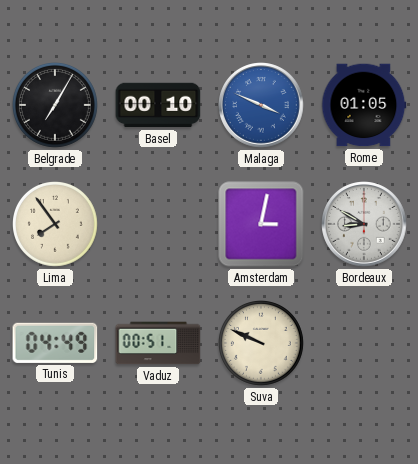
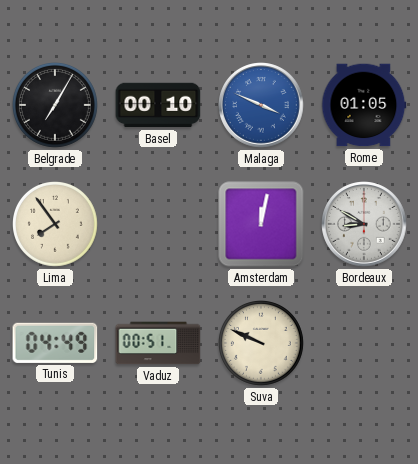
Amsterdam: 3:02 -> 12:02
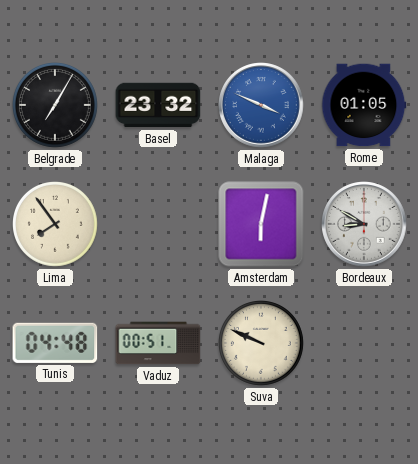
Basel: 00:10 -> 23:32
Amsterdam: 12:02 -> 6:02
Tunis: 04:49 -> 04:48
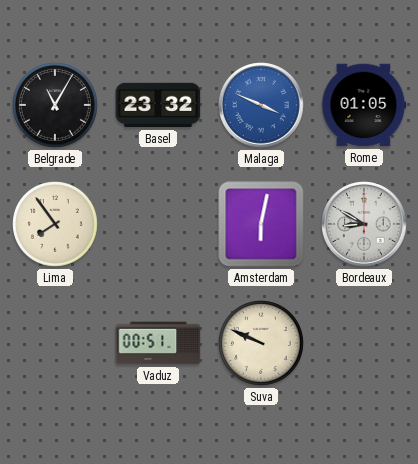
Belgrade: 7:05 -> 11:05
Tunis: 04:48 -> none
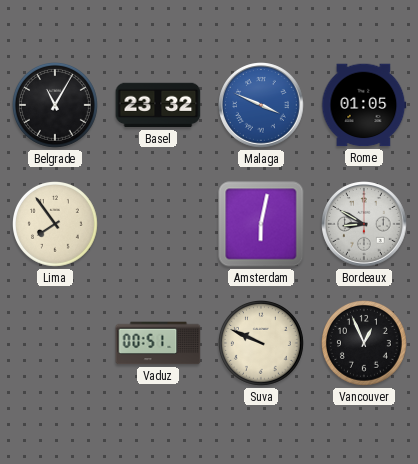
Vancouver: none -> 12:56
